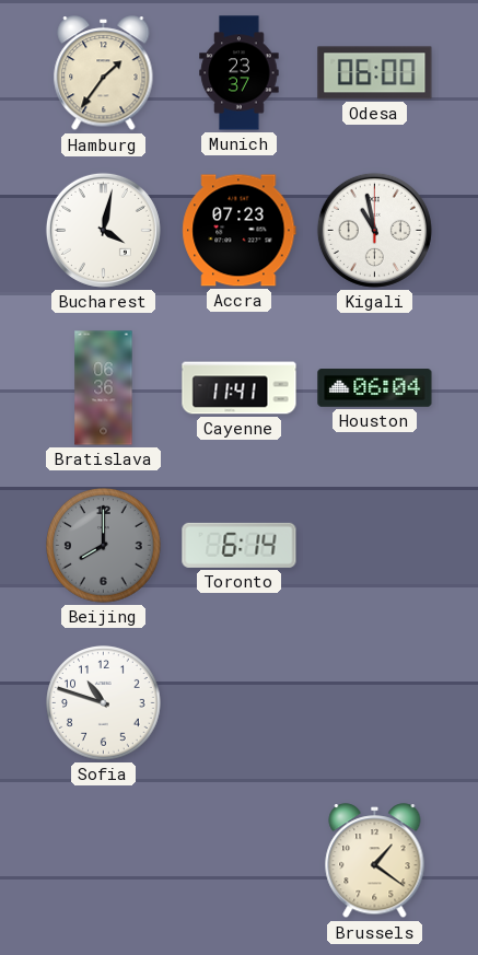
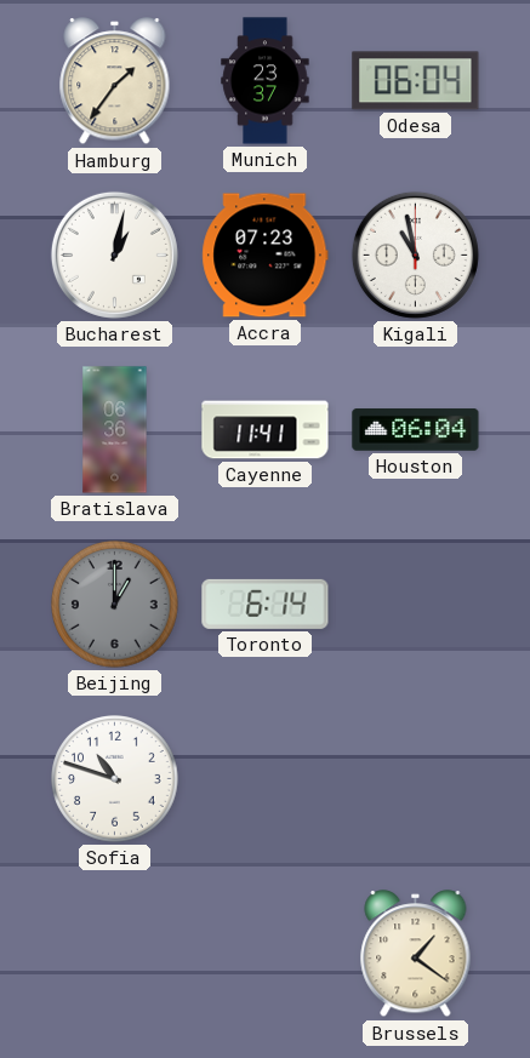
Odesa: 06:00 -> 06:04
Bucharest: 4:02 -> 1:02
Beijing: 8:00 -> 1:00
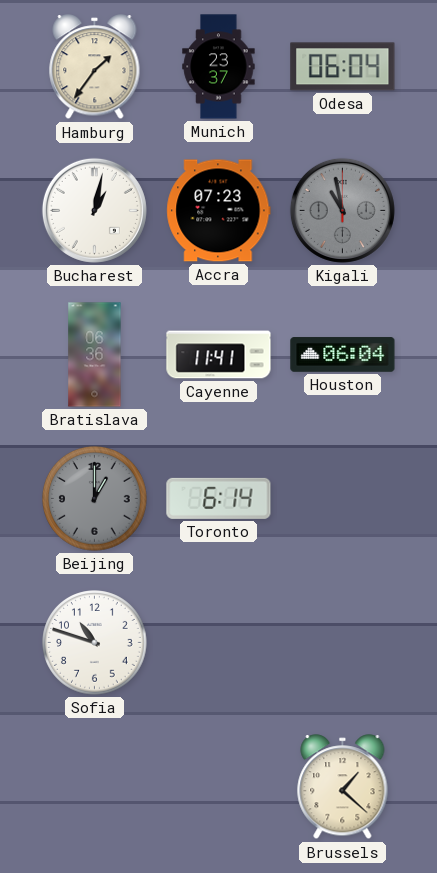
Kigali dial: white -> grey
Brussels: 1:21 -> 1:22
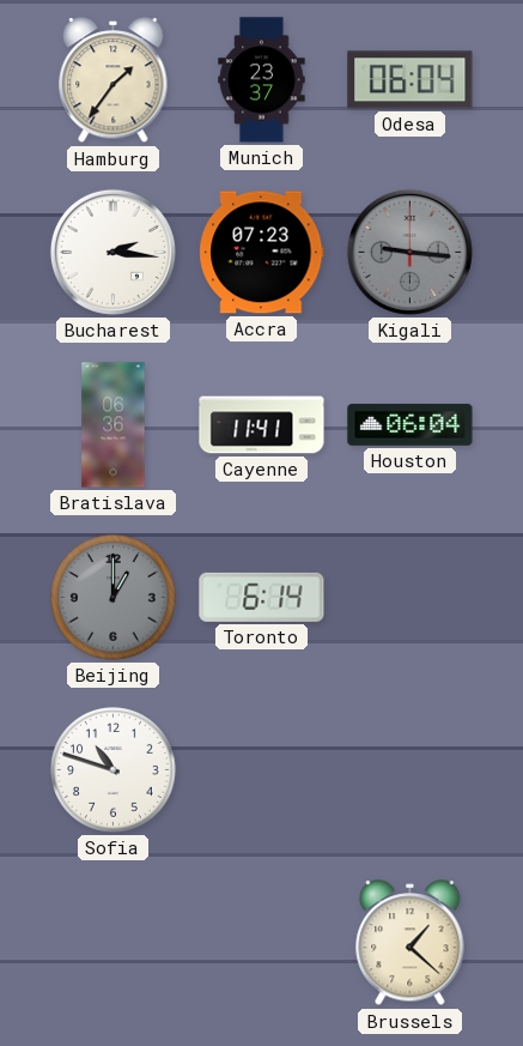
Bucharest: 1:02 -> 2:16
Kigali: 10:58 -> 9:16
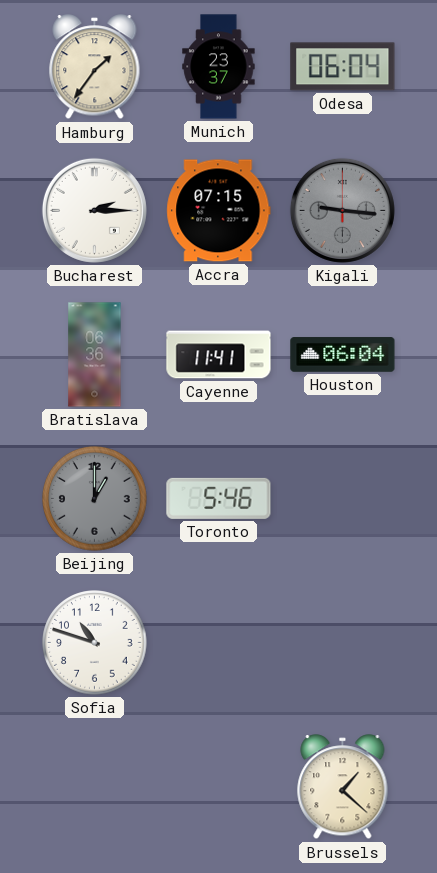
Bucharest: 2:16 -> 2:15
Accra: 07:23 -> 07:15
Toronto: 6:14 -> 5:46
